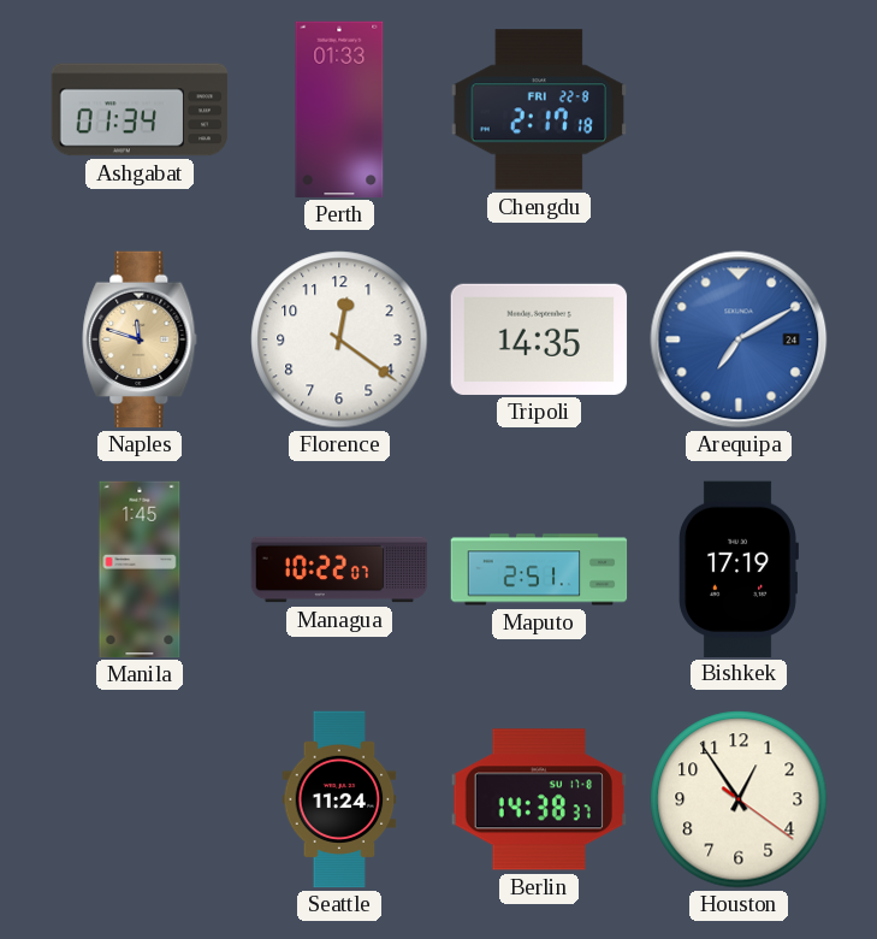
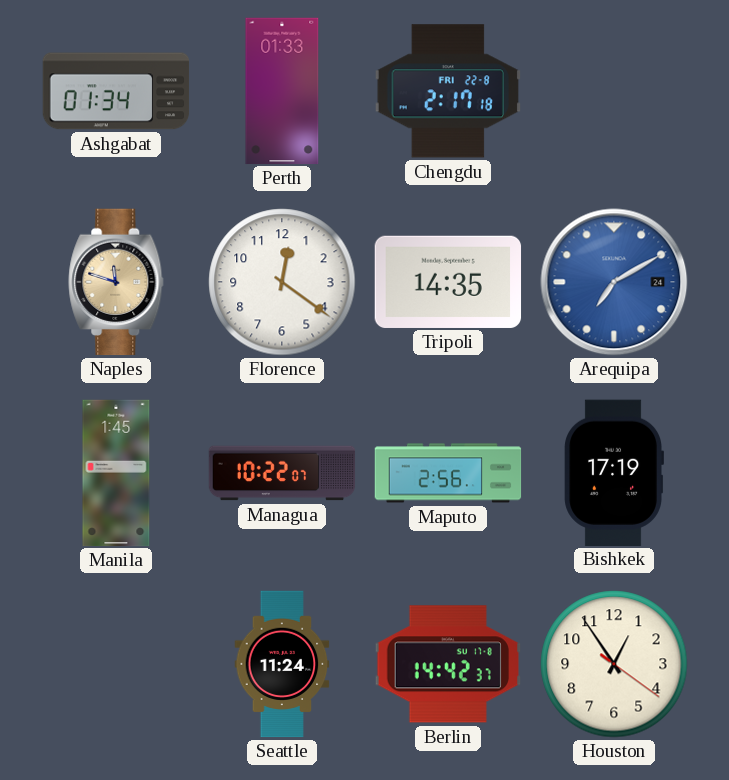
Maputo: 2:51 -> 2:56
Berlin: 14:38 -> 14:42
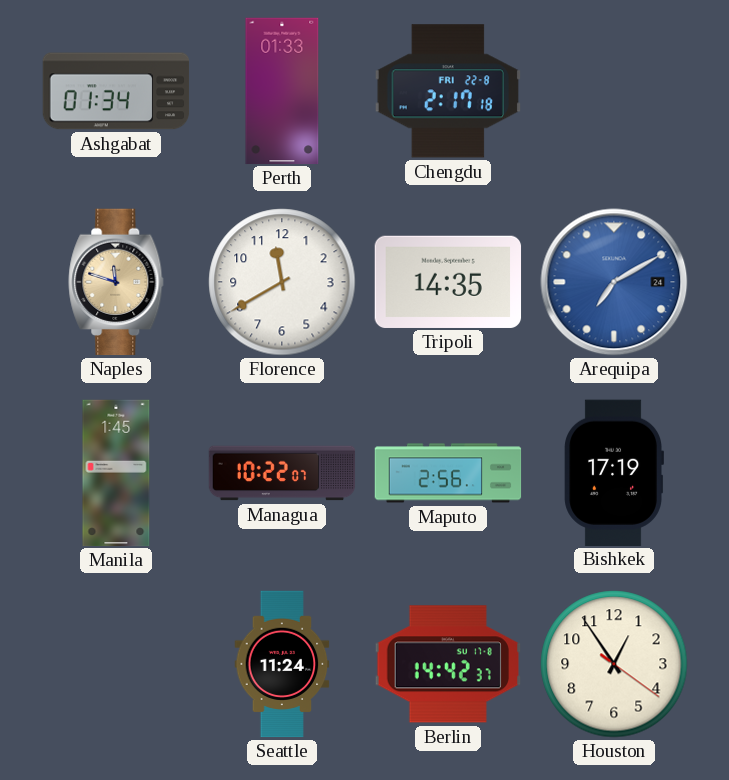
Florence: 12:21 -> 11:40
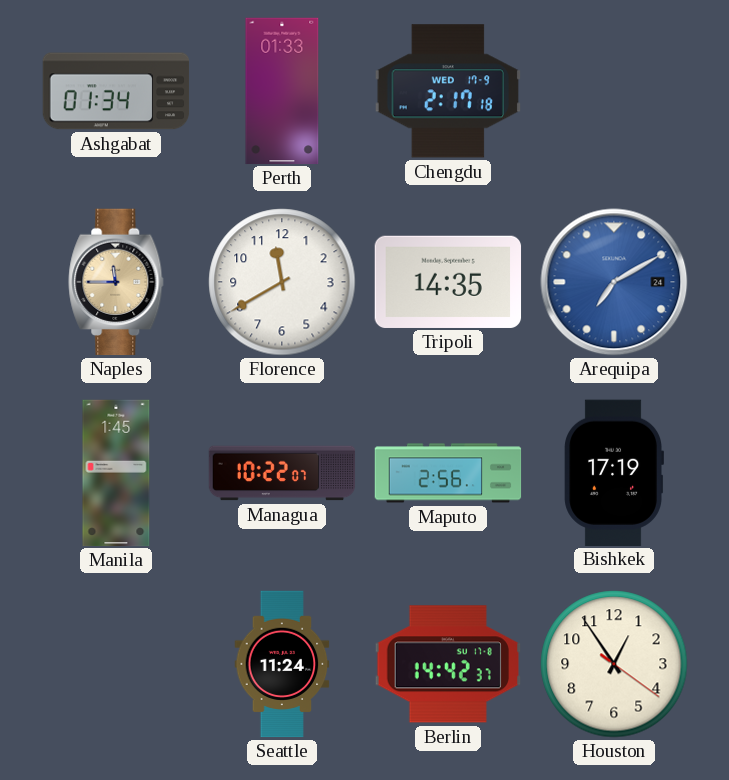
Chengdu date: FRI 22-8 -> WED 17-9
Naples: 11:48 -> 11:45
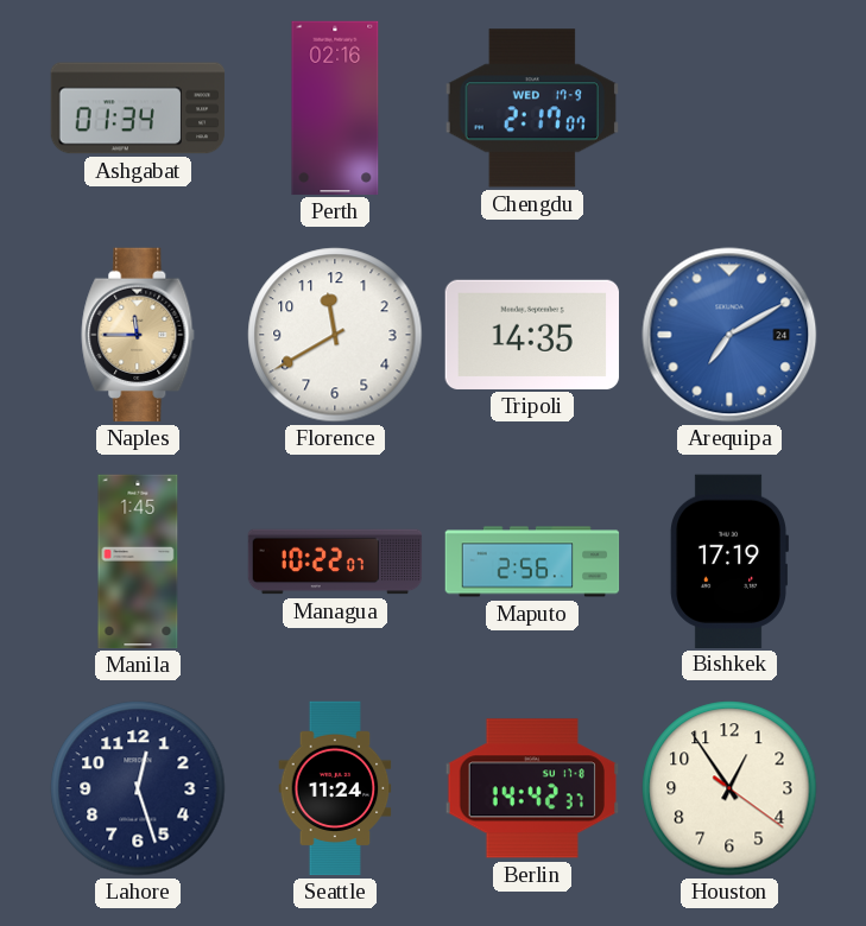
Perth: 01:33 -> 02:16
Chengdu: 2:17:18 -> 2:17:07
Lahore: none -> 12:27
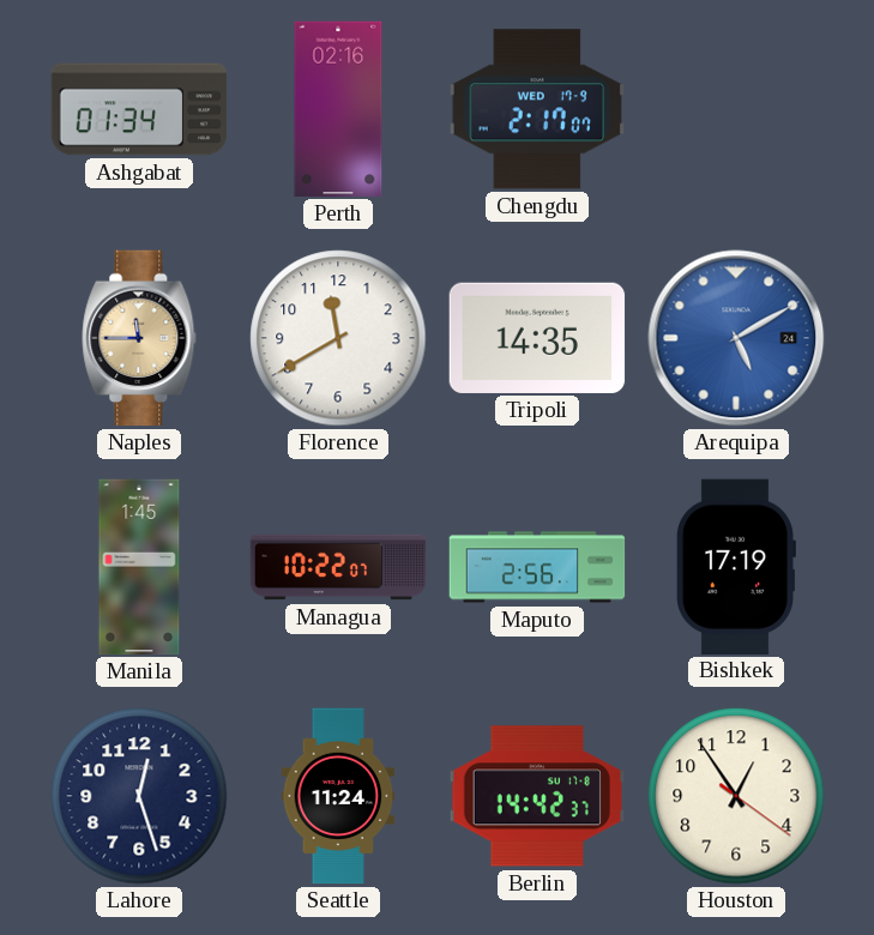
Arequipa: 7:10 -> 5:10
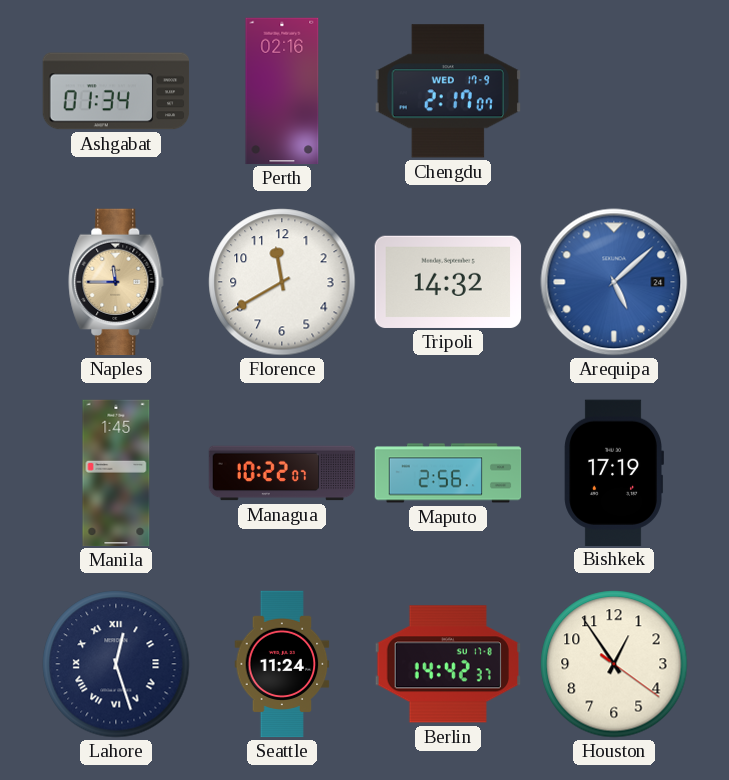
Tripoli: 14:35 -> 14:32
Arequipa: 5:10 -> 5:08
Lahore numerals: Arabic -> Roman
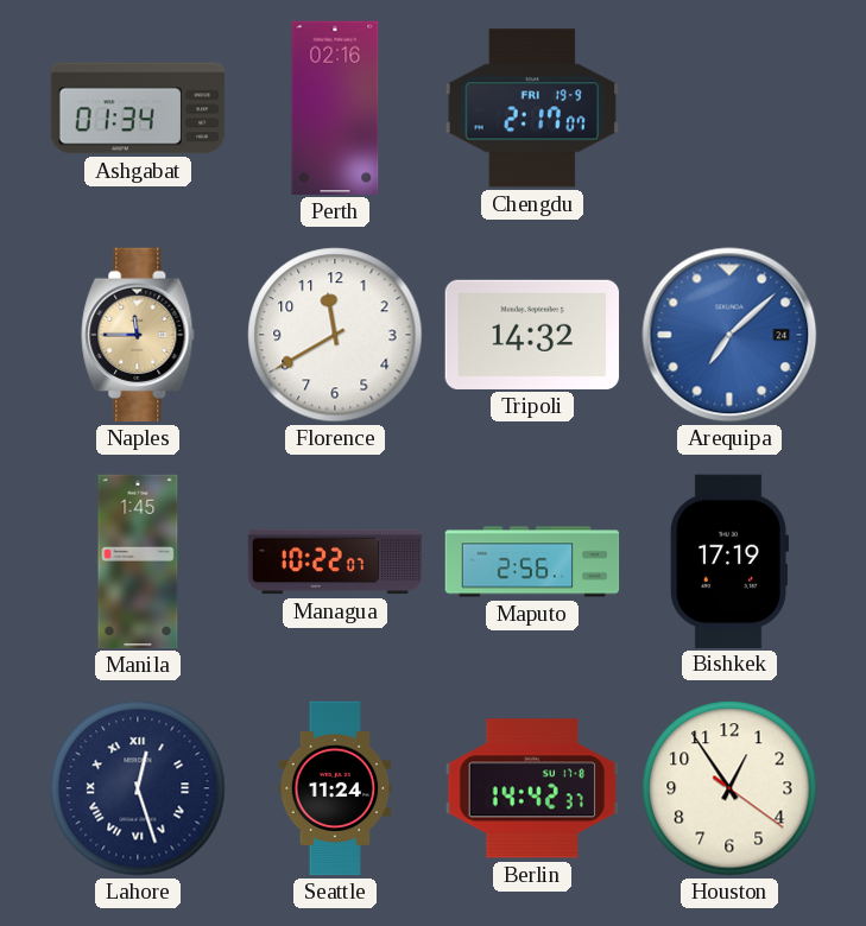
Chengdu date: WED 17-9 -> FRI 19-9
Arequipa: 5:08 -> 7:08
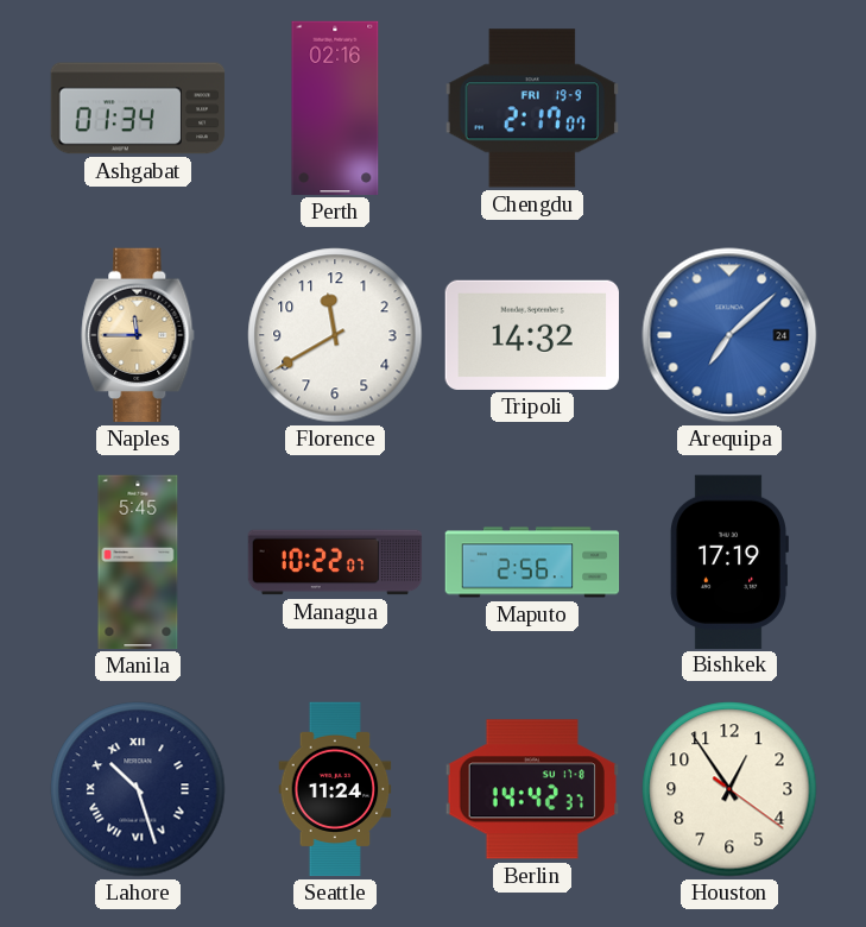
Manila: 1:45 -> 5:45
Lahore: 12:27 -> 10:27
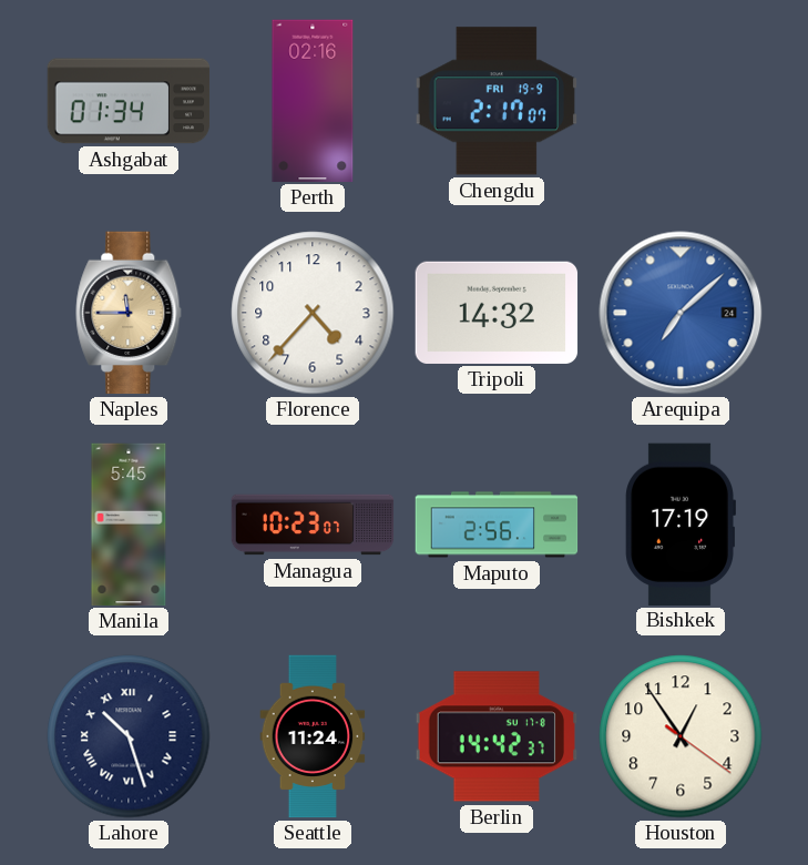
Florence: 11:40 -> 4:37
Managua: 10:22 -> 10:23
